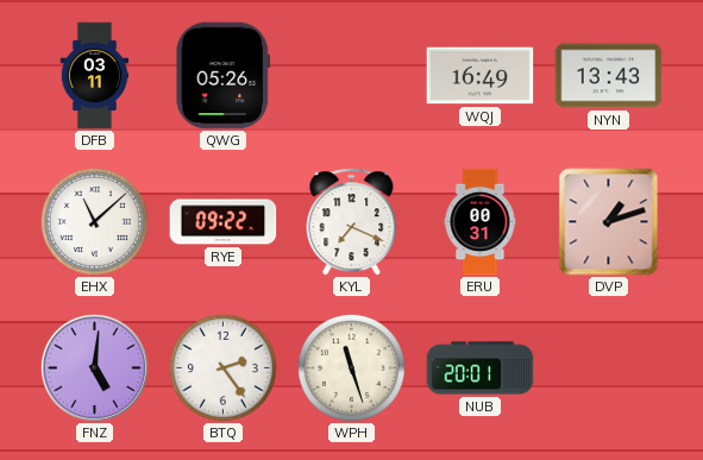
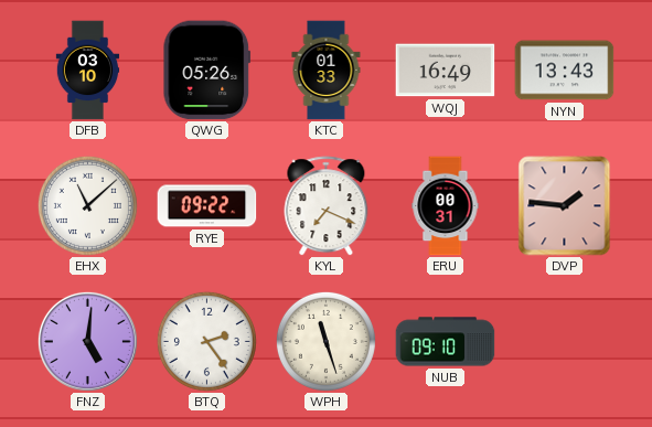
DFB: 03:11 -> 03:10
KTC: none -> 01:33
DVP: 1:12 -> 1:46
NUB: 20:01 -> 09:10
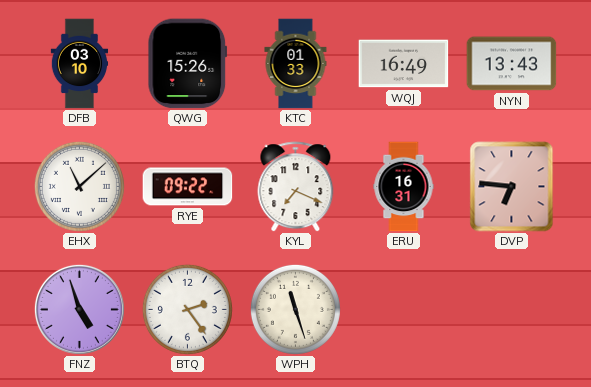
QWG: 05:26 -> 15:26
ERU: 00:31 -> 16:31
DVP: 1:46 -> 6:46
FNZ: 5:01 -> 4:57
NUB: 09:10 -> none
